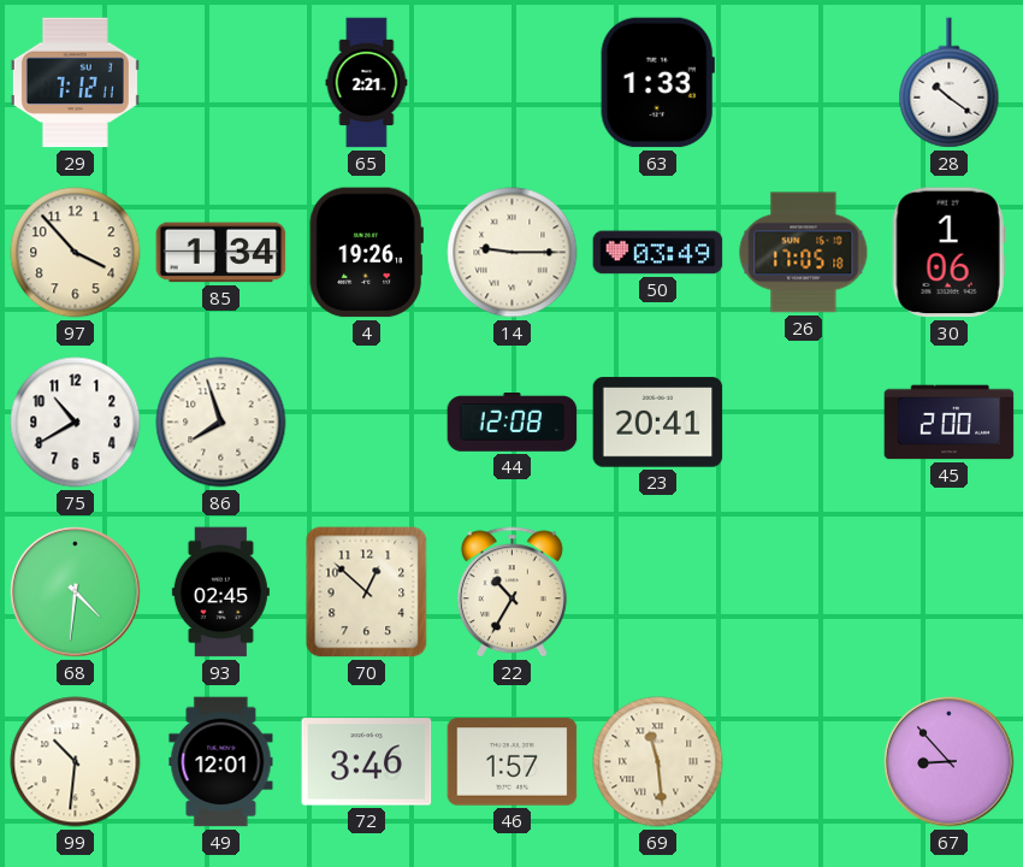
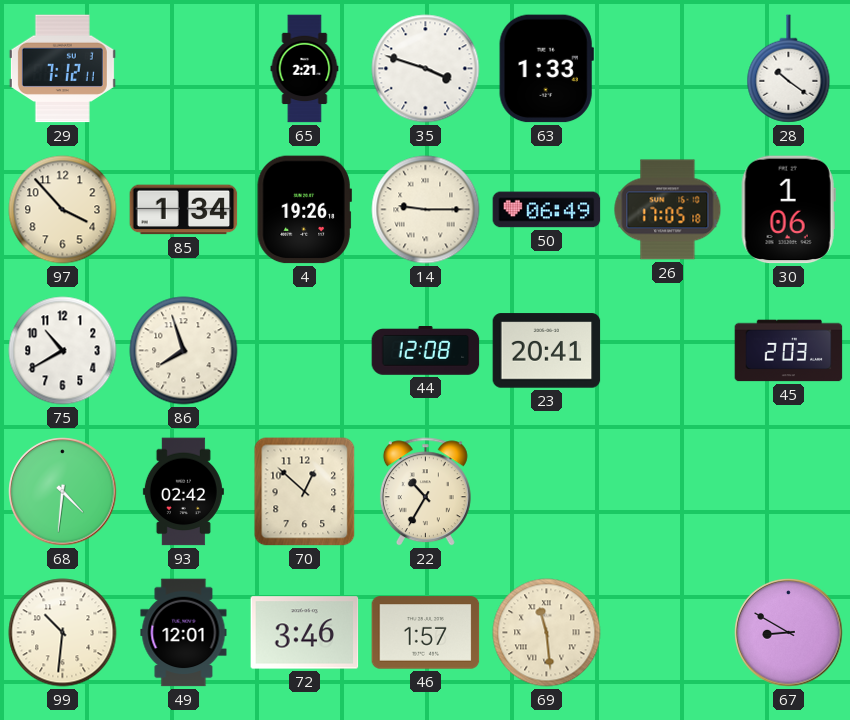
35: none -> 3:48
50: 03:49 -> 06:49
45: 2:00 -> 2:03
93: 02:45 -> 02:42
67: 8:53 -> 8:50
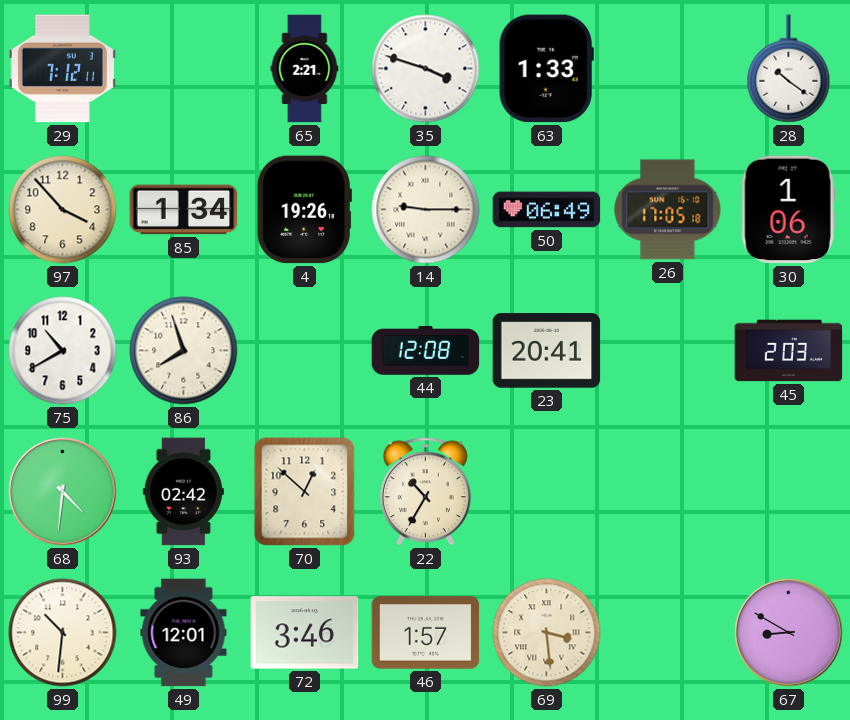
69: 11:29 -> 3:29
